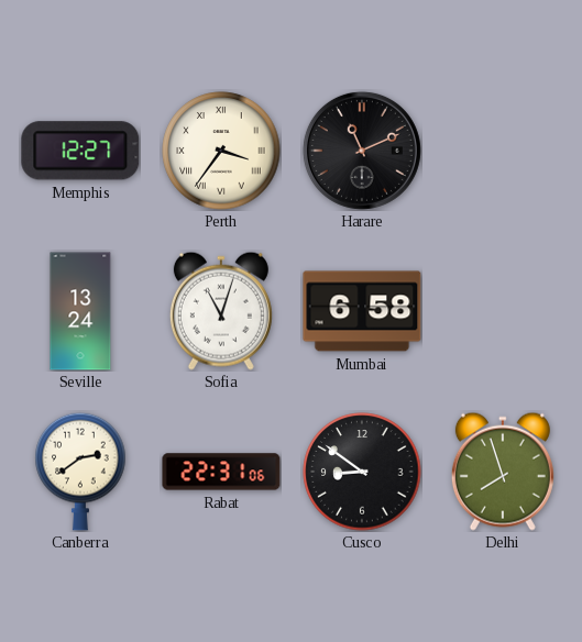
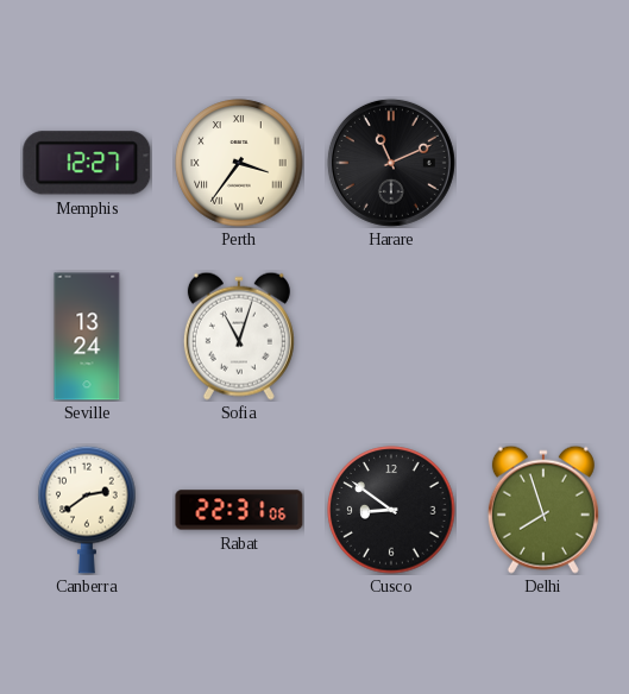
Mumbai: 6:58 -> none
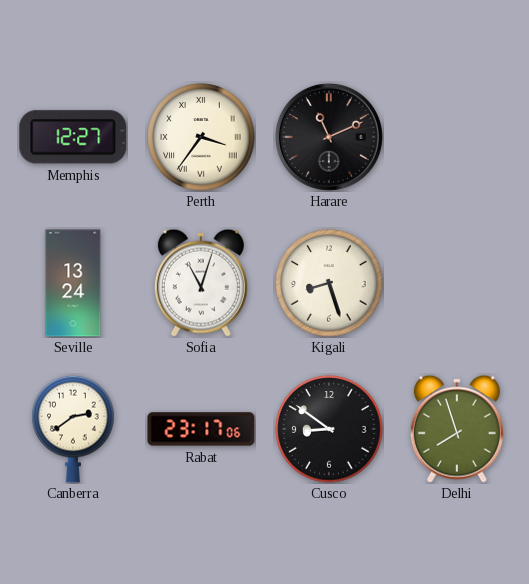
Kigali: none -> 8:27
Rabat: 22:31 -> 23:17
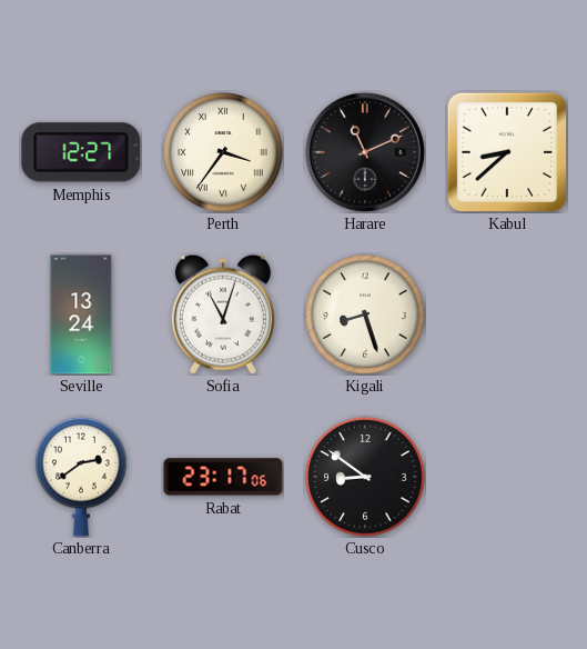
Kabul: none -> 8:38
Delhi: 7:57 -> none
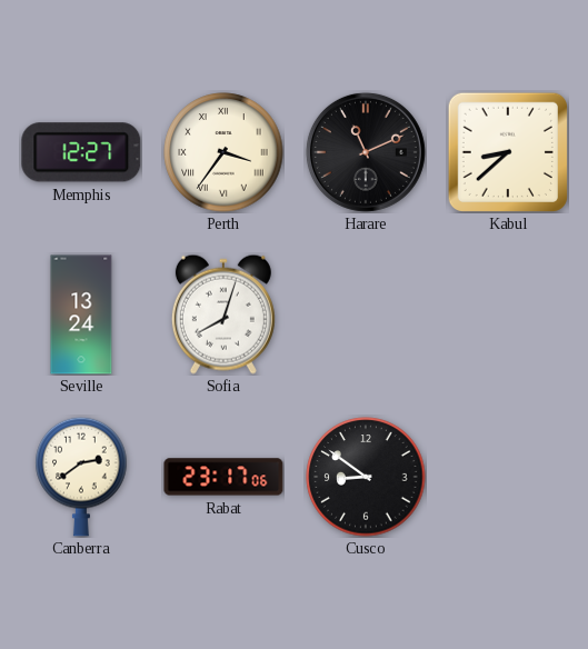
Sofia: 11:03 -> 8:03
Kigali: 8:27 -> none
